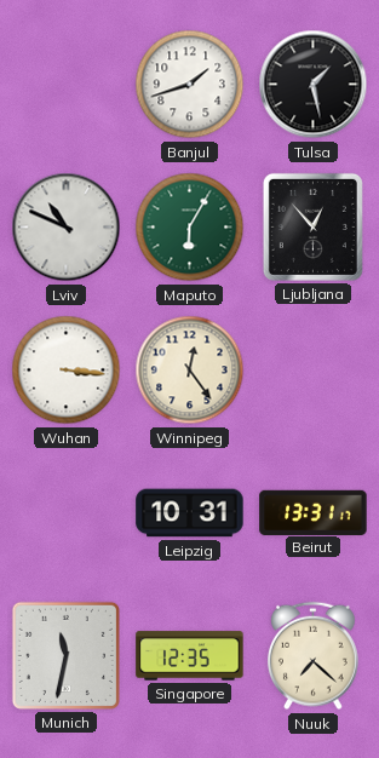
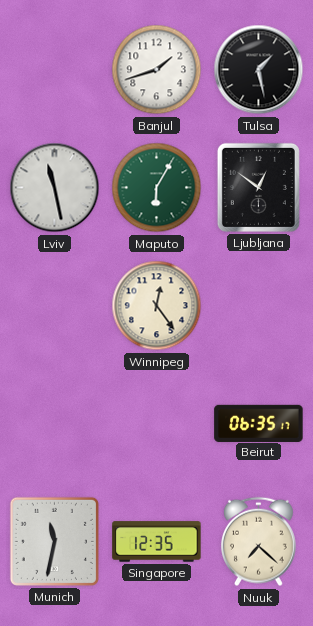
Lviv: 10:49 -> 11:28
Ljubljana: 12:53 -> 12:51
Wuhan: 3:16 -> none
Leipzig: 10:31 -> none
Beirut: 13:31 -> 06:35
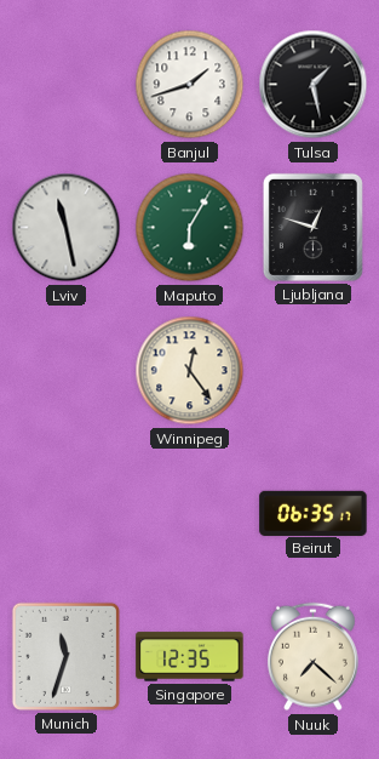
Ljubljana: 12:51 -> 12:48
Munich: 11:32 -> 11:33
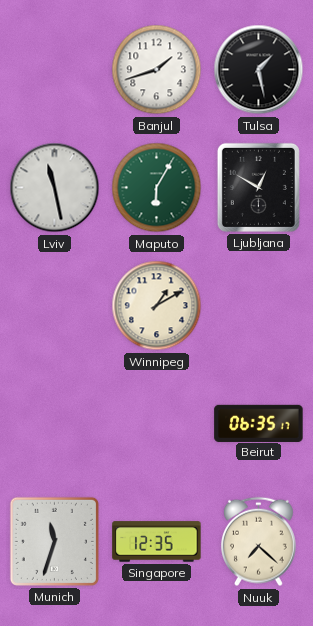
Ljubljana: 12:48 -> 12:50
Winnipeg: 12:24 -> 1:10
